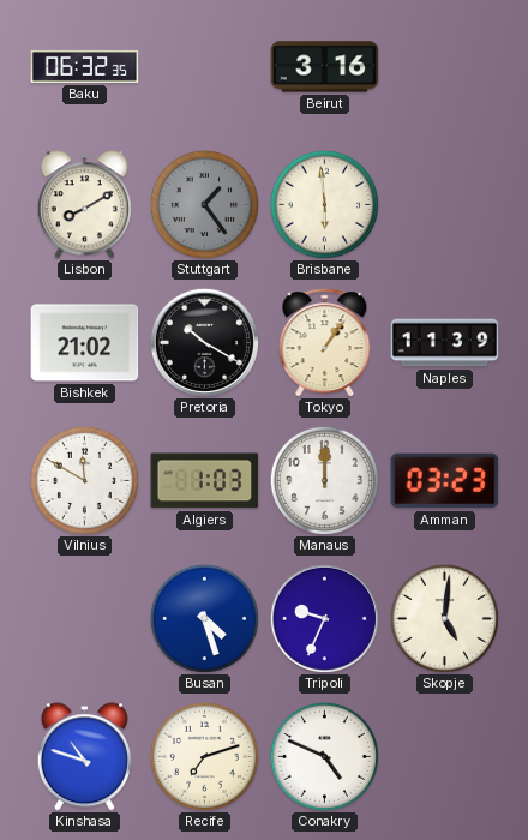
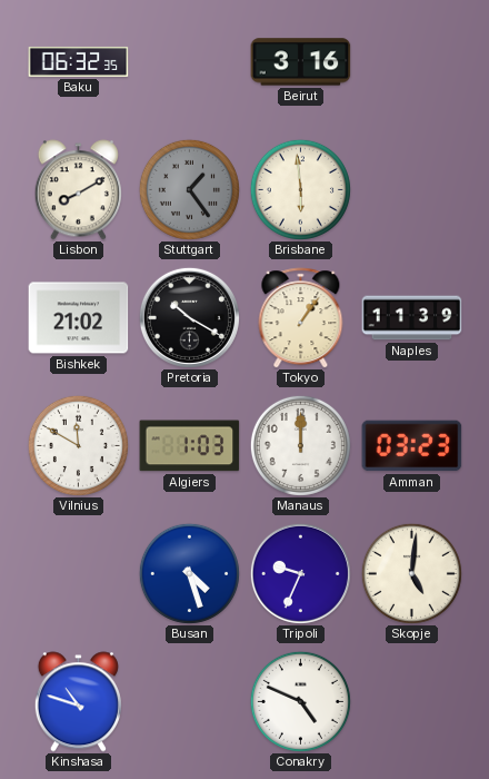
Recife: 7:12 -> none
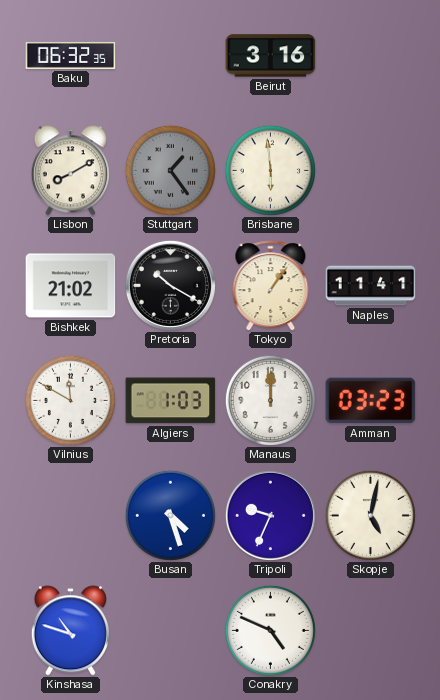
Naples: 11:39 -> 11:41
Skopje: 5:01 -> 5:02
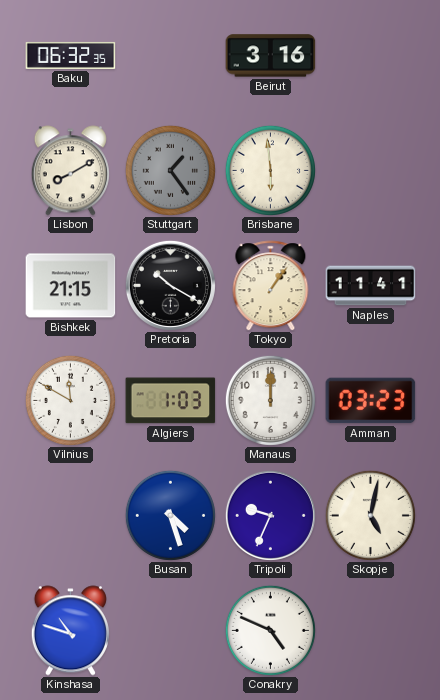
Bishkek: 21:02 -> 21:15
